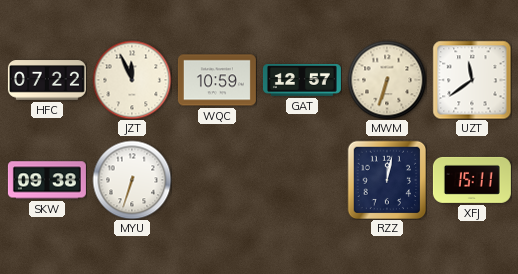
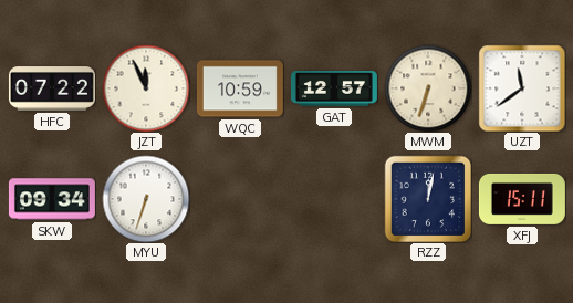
SKW: 09:38 -> 09:34
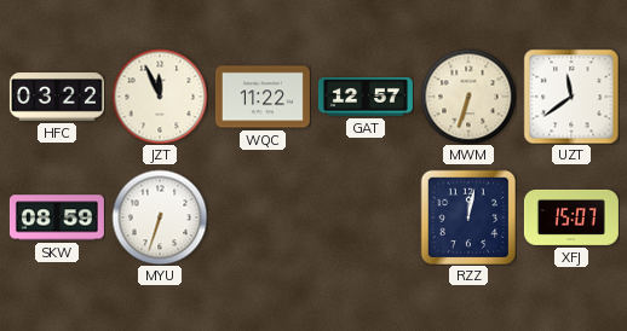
HFC: 07:22 -> 03:22
WQC: 10:59 -> 11:22
SKW: 09:34 -> 08:59
XFJ: 15:11 -> 15:07
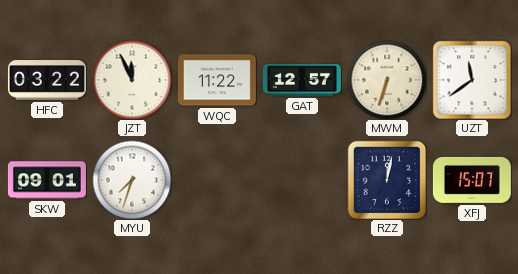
SKW: 08:59 -> 09:01
MYU: 6:33 -> 7:33
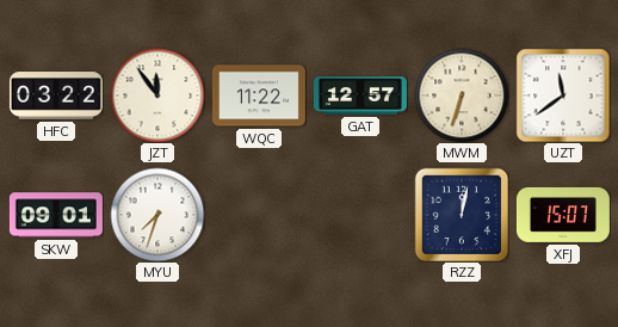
JZT: 11:56 -> 11:54
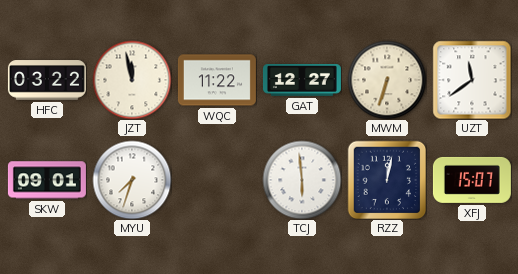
JZT: 11:54 -> 11:58
GAT: 12:57 -> 12:27
TCJ: none -> 5:59
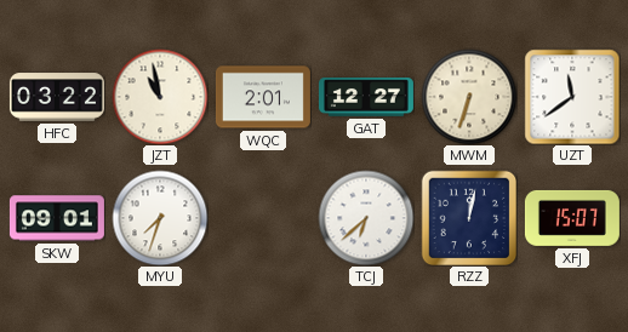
JZT: 11:58 -> 10:58
WQC: 11:22 -> 2:01
TCJ: 5:59 -> 6:38
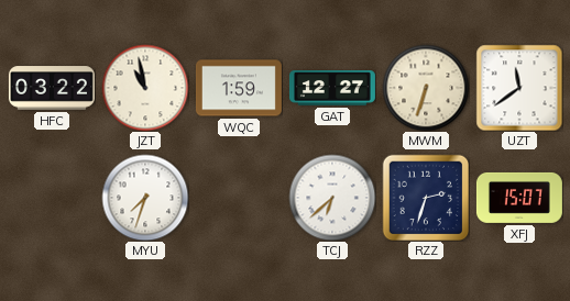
WQC: 2:01 -> 1:59
SKW: 09:01 -> none
RZZ: 12:02 -> 2:33
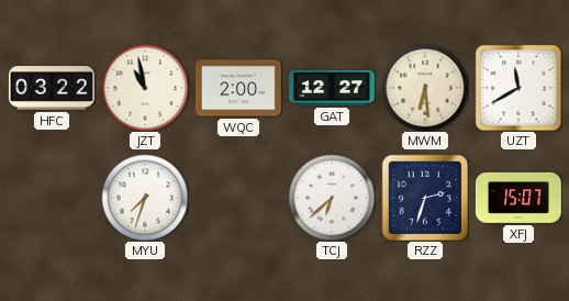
WQC: 1:59 -> 2:00
MWM: 6:33 -> 6:29
UZT: 11:39 -> 11:40
